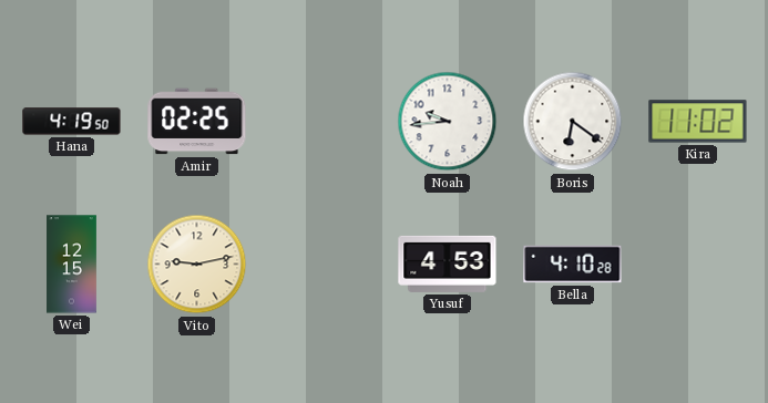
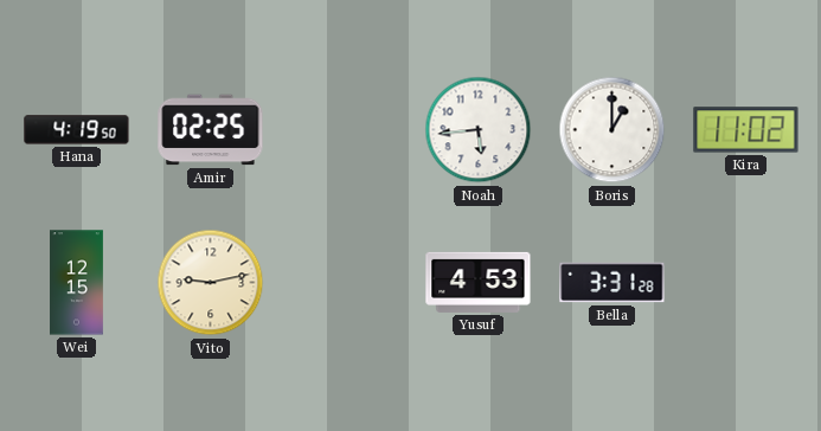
Noah: 9:44 -> 5:44
Boris: 6:21 -> 1:00
Bella: 4:10 -> 3:31
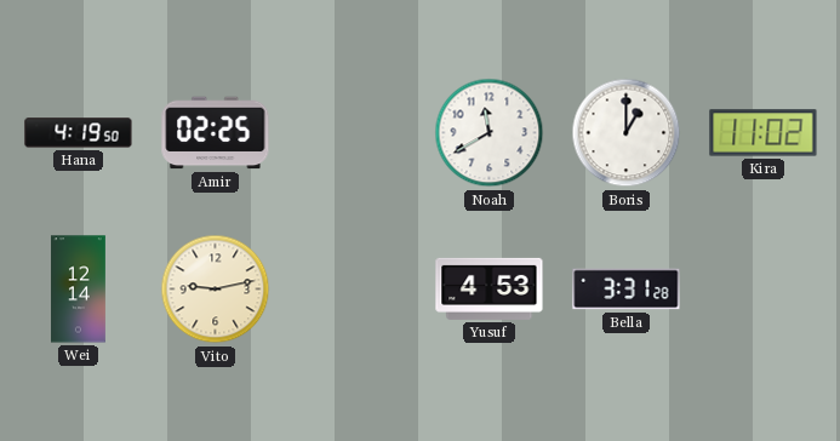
Noah: 5:44 -> 11:40
Wei: 12:15 -> 12:14
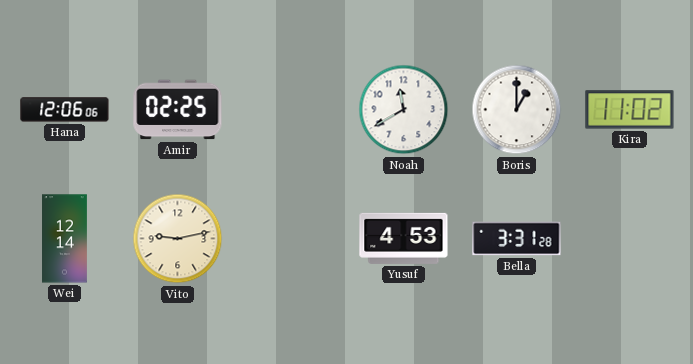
Hana: 4:19 -> 12:06
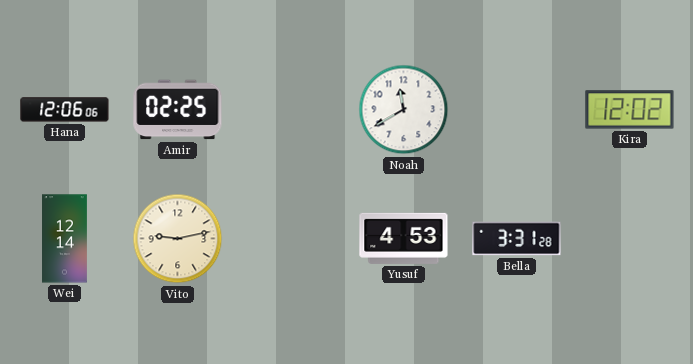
Boris: 1:00 -> none
Kira: 11:02 -> 12:02
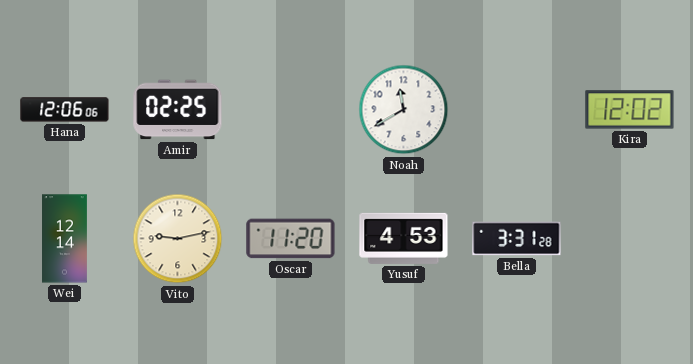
Oscar: none -> 11:20
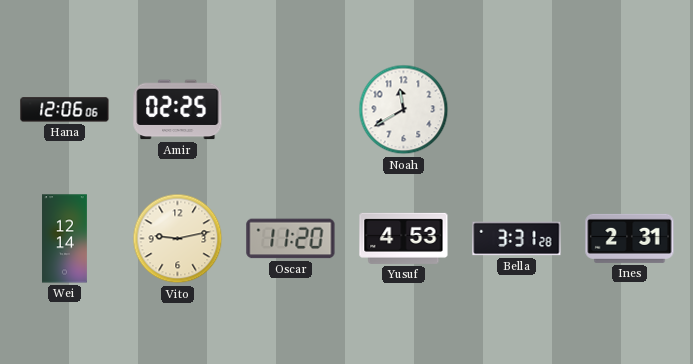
Kira: 12:02 -> none
Ines: none -> 2:31
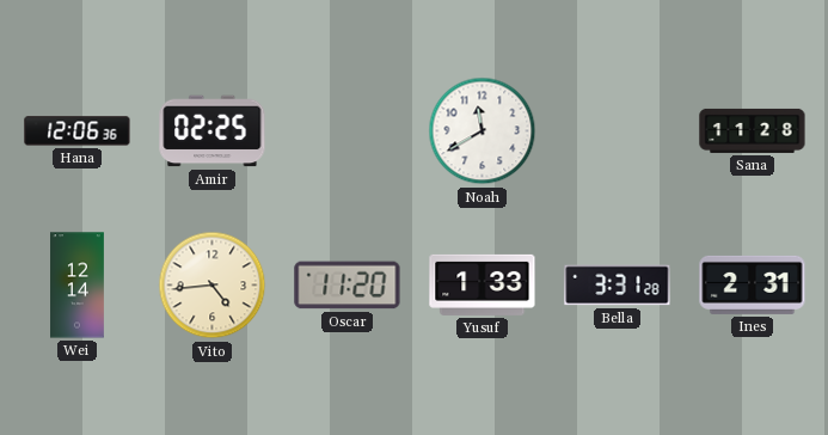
Hana: 12:06:06 -> 12:06:36
Sana: none -> 11:28
Vito: 9:13 -> 4:44
Yusuf: 4:53 -> 1:33
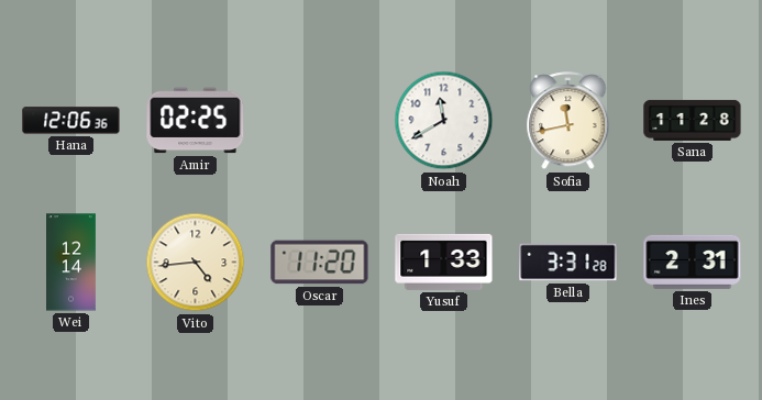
Sofia: none -> 11:43
